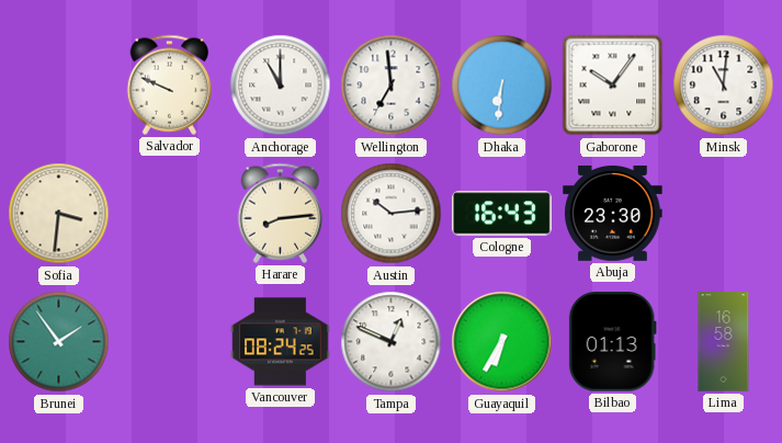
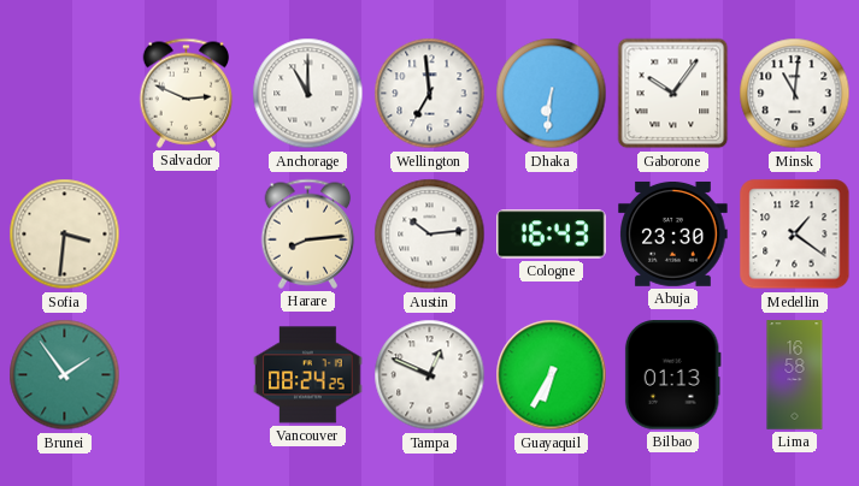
Salvador: 9:49 -> 2:49
Medellin: none -> 1:21
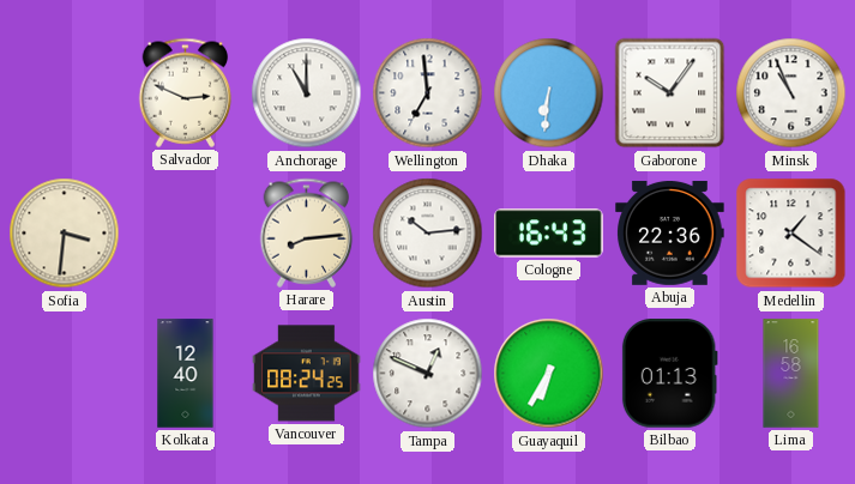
Minsk: 11:01 -> 10:56
Abuja: 23:30 -> 22:36
Brunei: 1:54 -> none
Kolkata: none -> 12:40
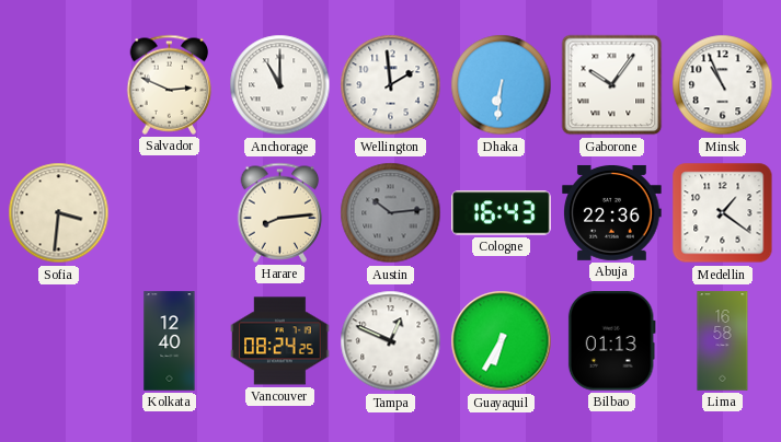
Wellington: 6:59 -> 1:59
Austin dial: white -> grey
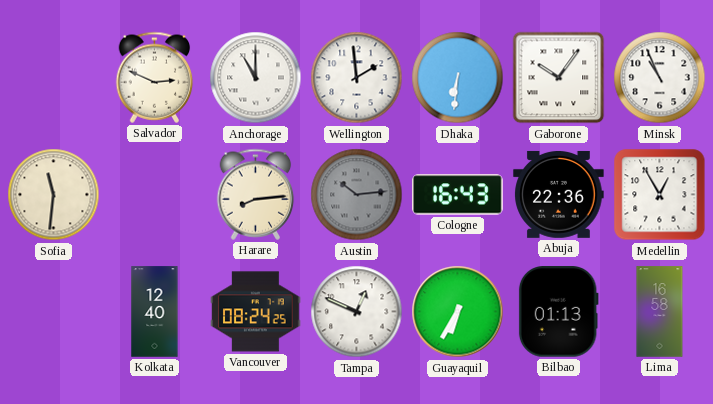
Sofia: 3:31 -> 11:31
Medellin: 1:21 -> 12:55
